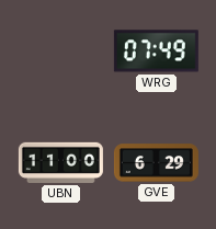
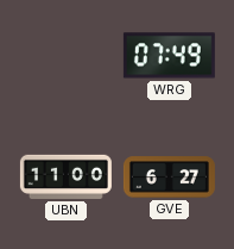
GVE: 6:29 -> 6:27
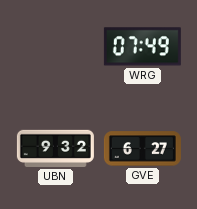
UBN: 11:00 -> 9:32
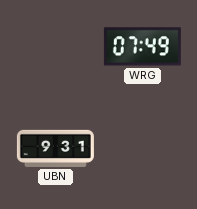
UBN: 9:32 -> 9:31
GVE: 6:27 -> none
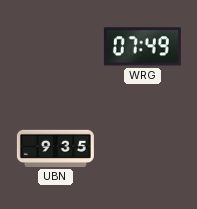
UBN: 9:31 -> 9:35
